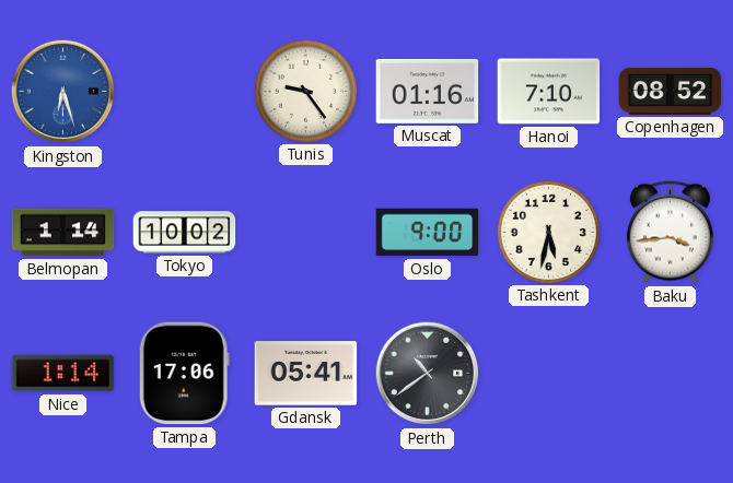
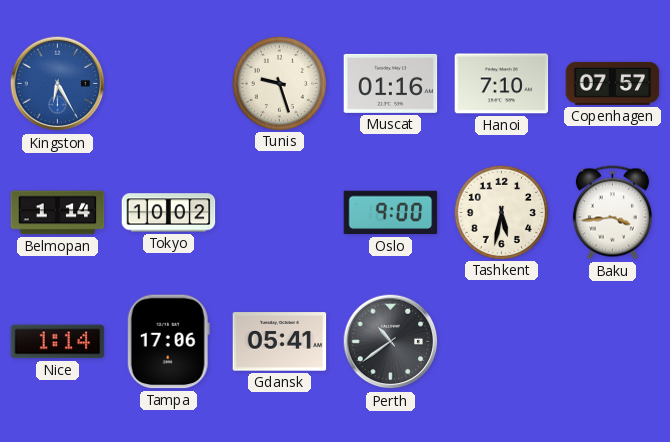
Kingston: 6:27 -> 6:25
Tunis: 9:24 -> 9:27
Copenhagen: 08:52 -> 07:57
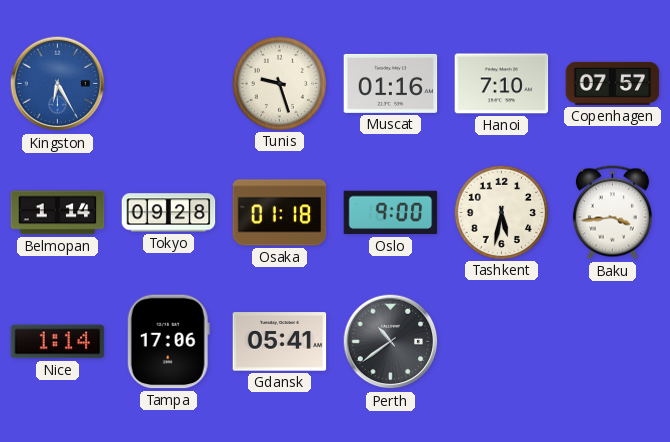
Tokyo: 10:02 -> 09:28
Osaka: none -> 01:18
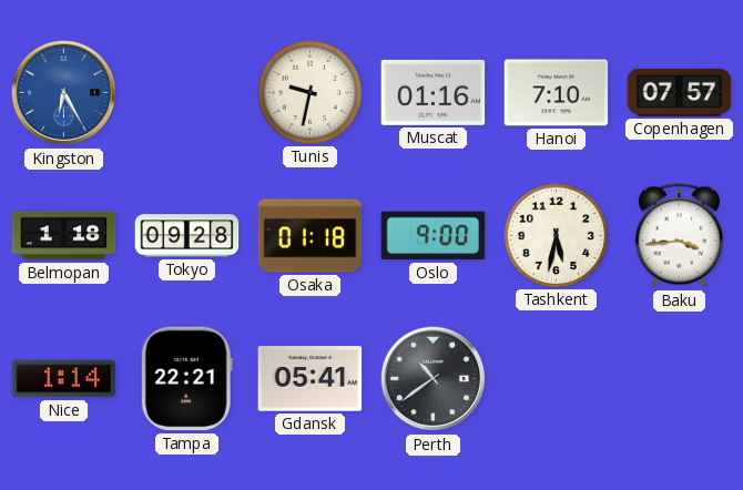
Tunis: 9:27 -> 9:32
Belmopan: 1:14 -> 1:18
Tampa: 17:06 -> 22:21
